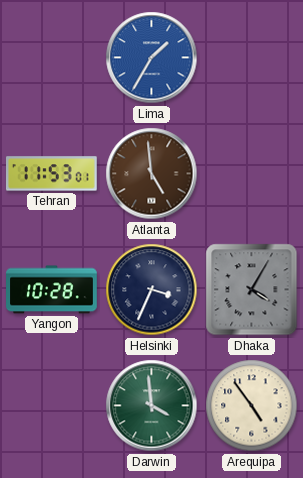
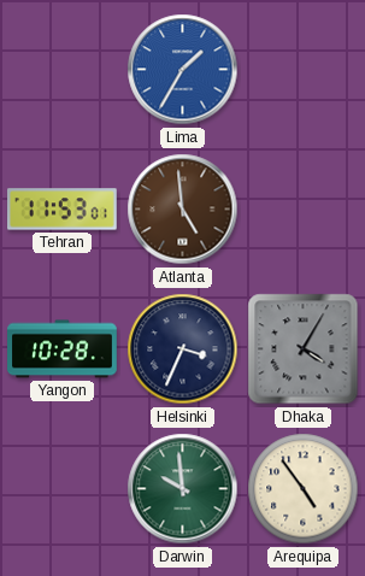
Darwin: 3:59 -> 9:59
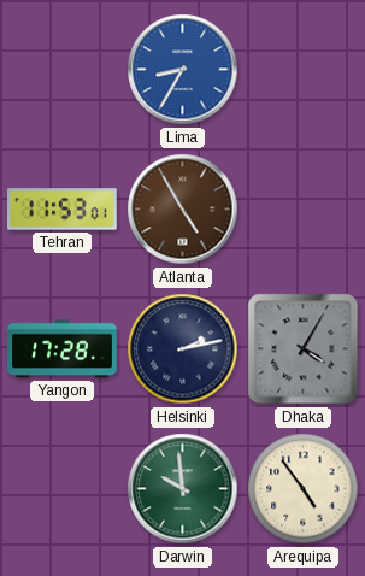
Lima: 1:35 -> 8:35
Atlanta: 4:59 -> 4:55
Yangon: 10:28 -> 17:28
Helsinki: 3:34 -> 2:13
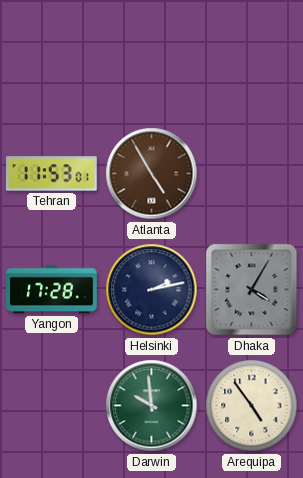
Lima: 8:35 -> none
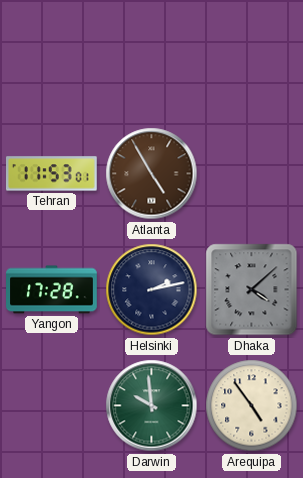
Dhaka: 4:05 -> 4:08
